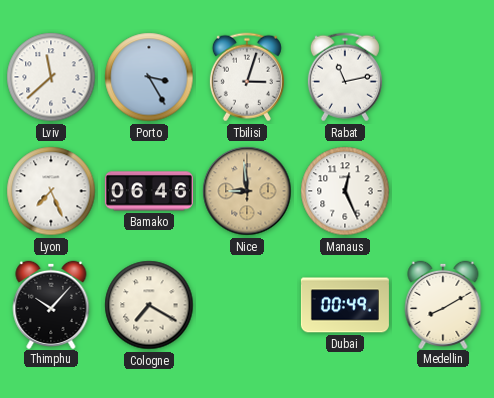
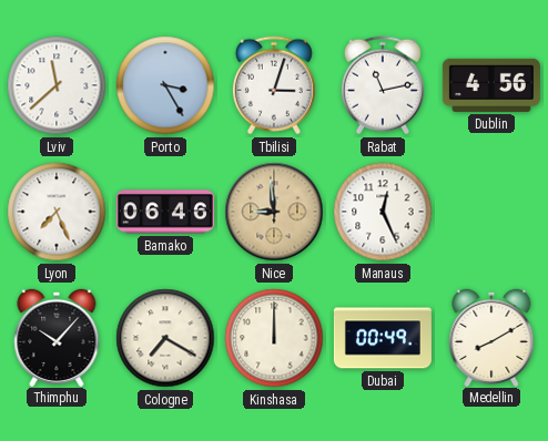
Dublin: none -> 4:56
Kinshasa: none -> 12:00
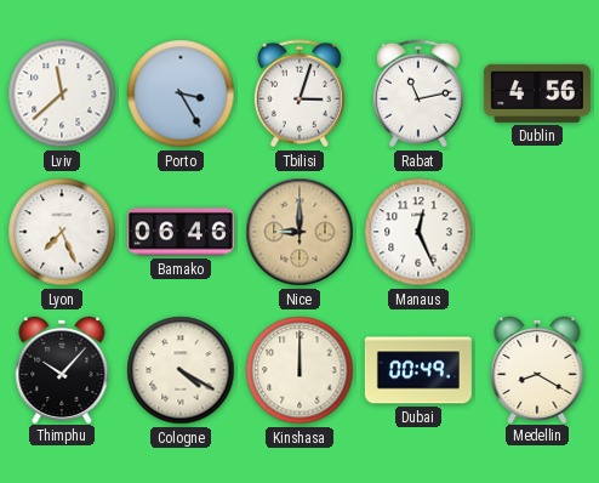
Nice: 8:59 -> 9:00
Cologne: 7:20 -> 4:20
Medellin: 8:10 -> 8:20
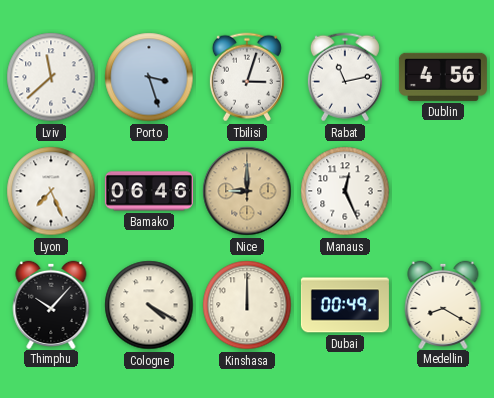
Porto: 3:25 -> 3:27
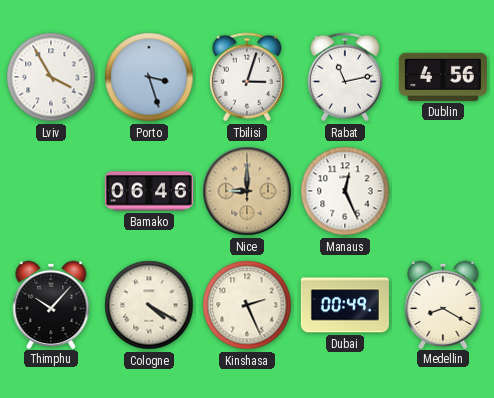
Lviv: 11:38 -> 3:55
Lyon: 7:26 -> none
Kinshasa: 12:00 -> 2:26
